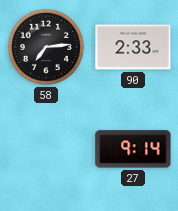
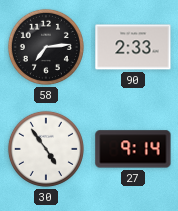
30: none -> 4:54
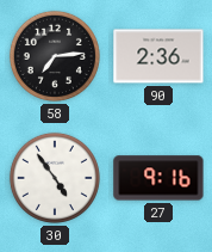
90: 2:33 -> 2:36
27: 9:14 -> 9:16
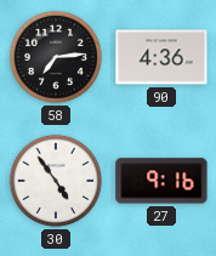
90: 2:36 -> 4:36
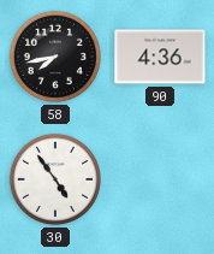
58: 7:14 -> 7:43
27: 9:16 -> none
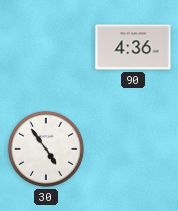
58: 7:43 -> none
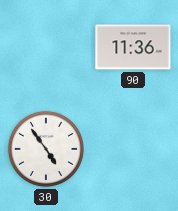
90: 4:36 -> 11:36
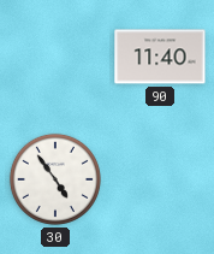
90: 11:36 -> 11:40
